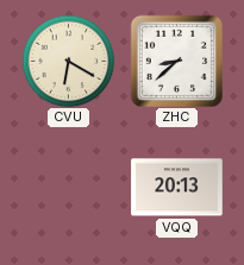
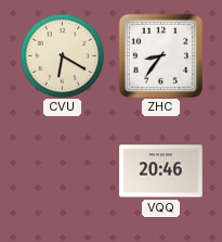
ZHC: 8:38 -> 8:36
VQQ: 20:13 -> 20:46
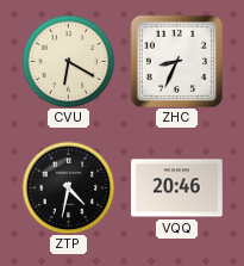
ZHC: 8:36 -> 8:34
ZTP: none -> 4:32
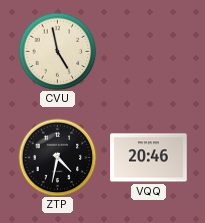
CVU: 6:20 -> 4:58
ZHC: 8:34 -> none
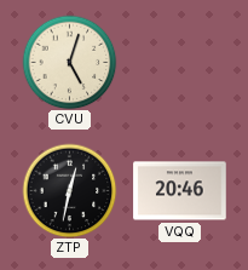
CVU: 4:58 -> 5:03
ZTP: 4:32 -> 12:32
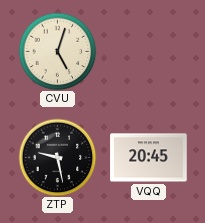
ZTP: 12:32 -> 9:28
VQQ: 20:46 -> 20:45
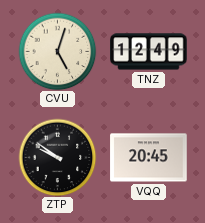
TNZ: none -> 12:49
ZTP: 9:28 -> 9:51
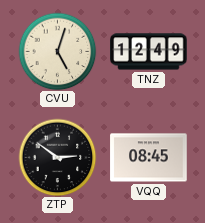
ZTP: 9:51 -> 2:51
VQQ: 20:45 -> 08:45
